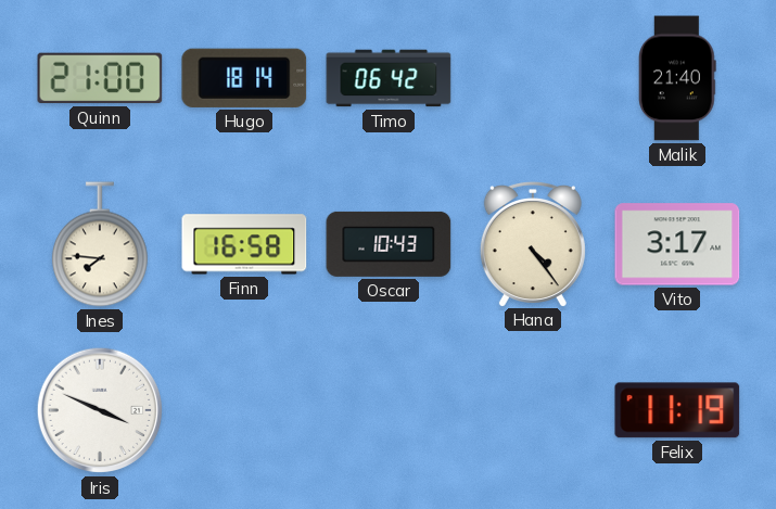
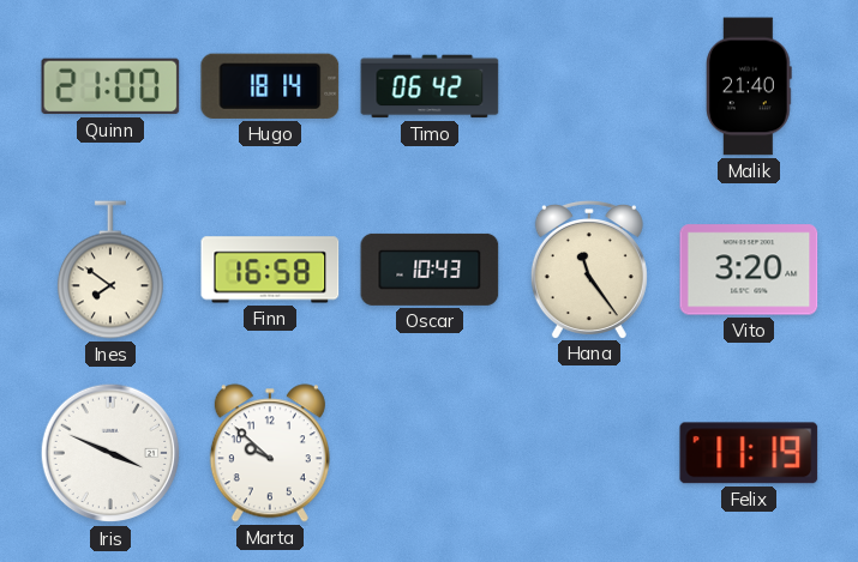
Ines: 7:46 -> 7:51
Hana: 4:24 -> 11:24
Vito: 3:17 -> 3:20
Marta: none -> 9:52
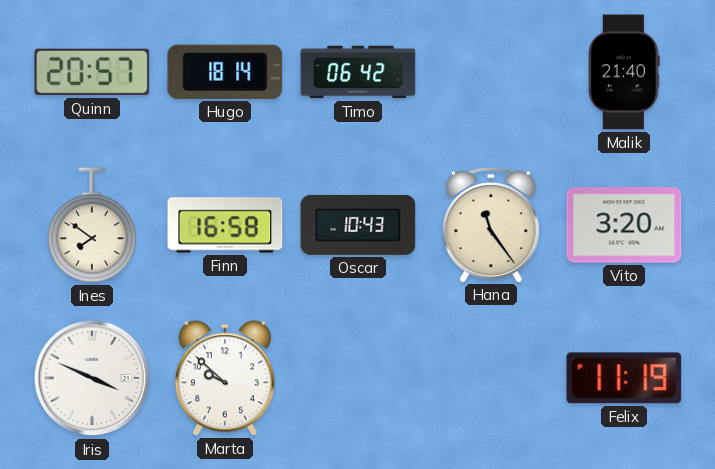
Quinn: 21:00 -> 20:57
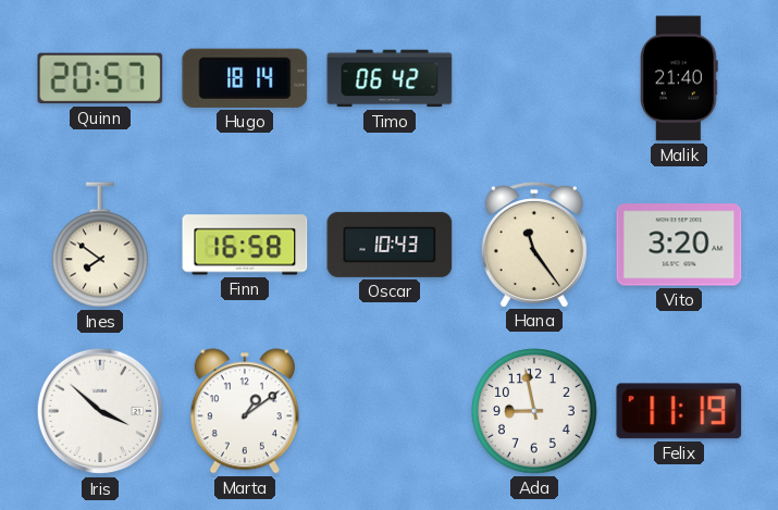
Iris: 3:49 -> 3:52
Marta: 9:52 -> 1:09
Ada: none -> 8:58
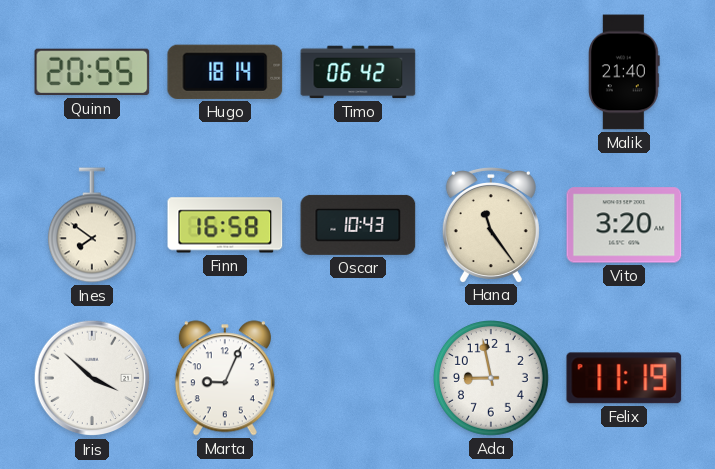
Quinn: 20:57 -> 20:55
Marta: 1:09 -> 9:04
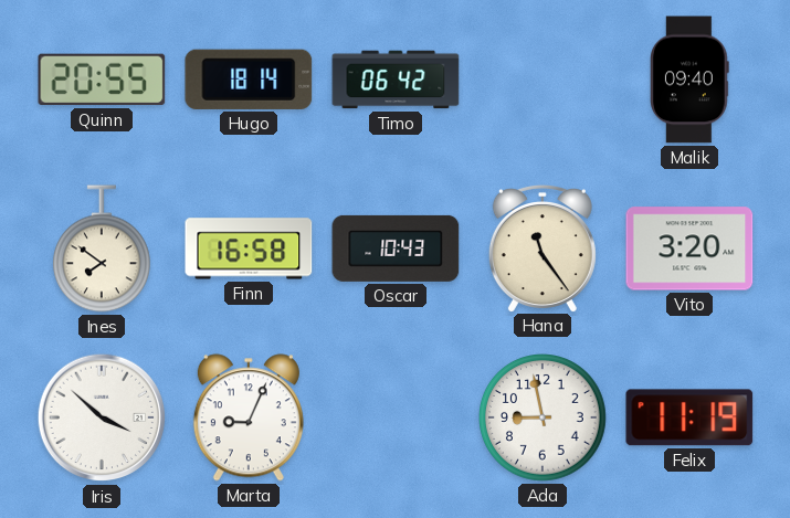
Malik: 21:40 -> 09:40
